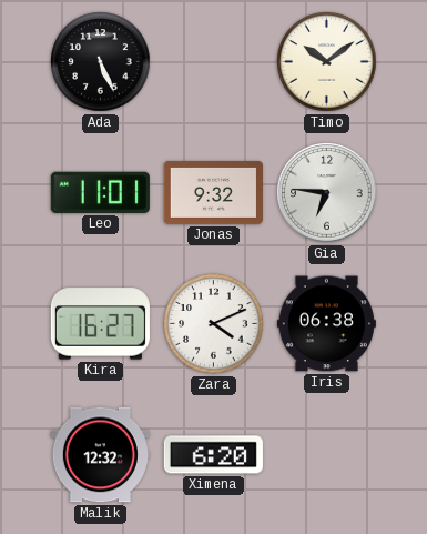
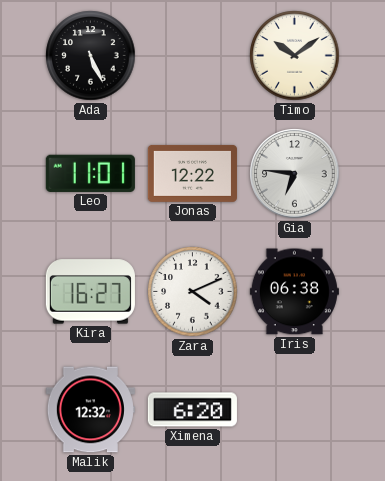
Jonas: 9:32 -> 12:22
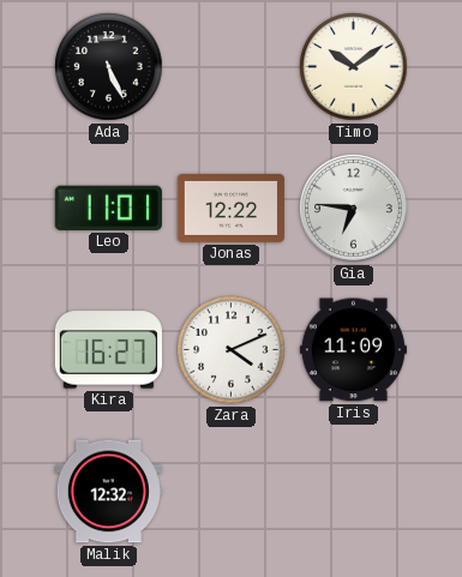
Iris: 06:38 -> 11:09
Ximena: 6:20 -> none
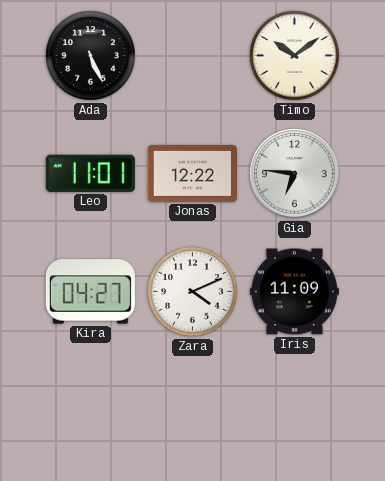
Kira: 16:27 -> 04:27
Malik: 12:32 -> none
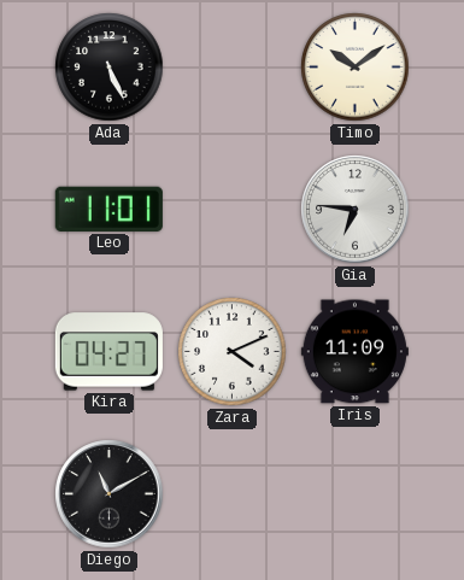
Jonas: 12:22 -> none
Diego: none -> 11:10
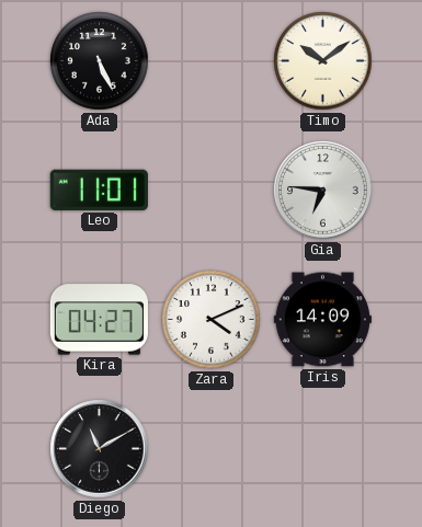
Iris: 11:09 -> 14:09
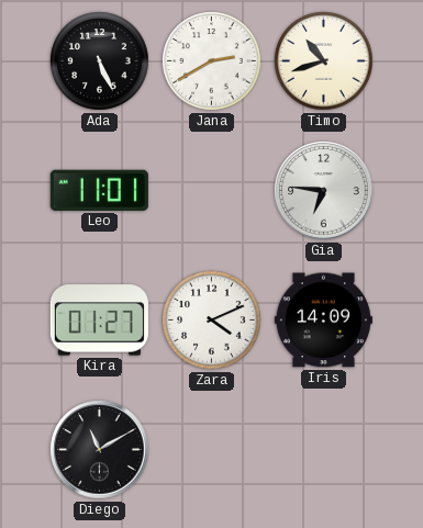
Jana: none -> 2:40
Timo: 10:09 -> 10:42
Kira: 04:27 -> 01:27
